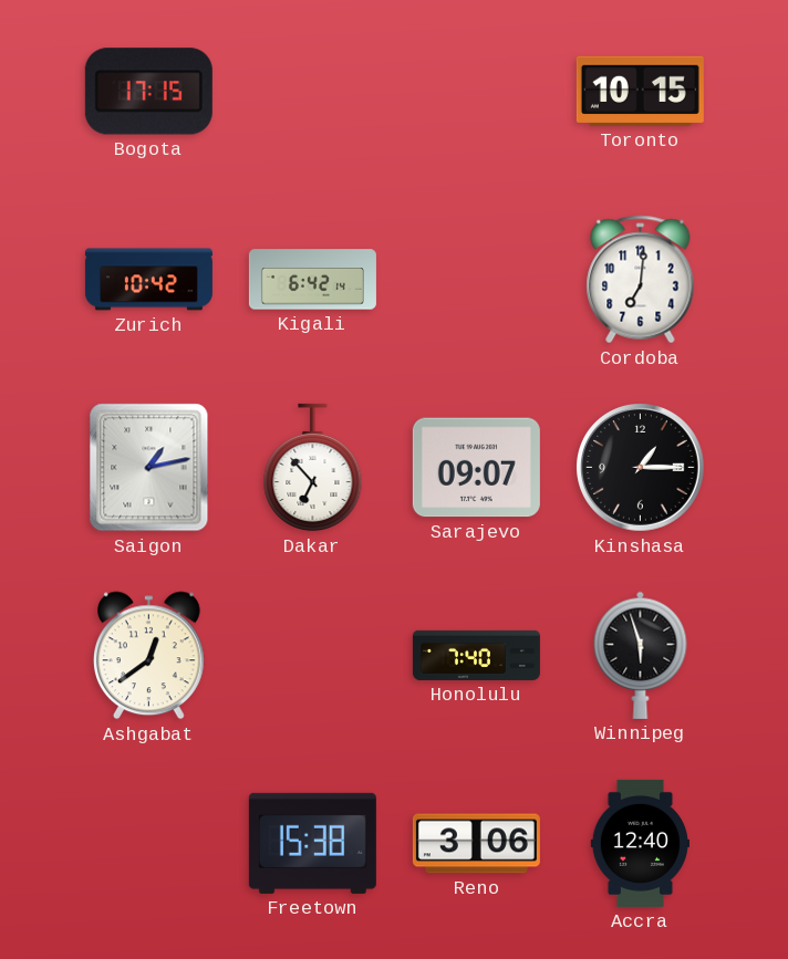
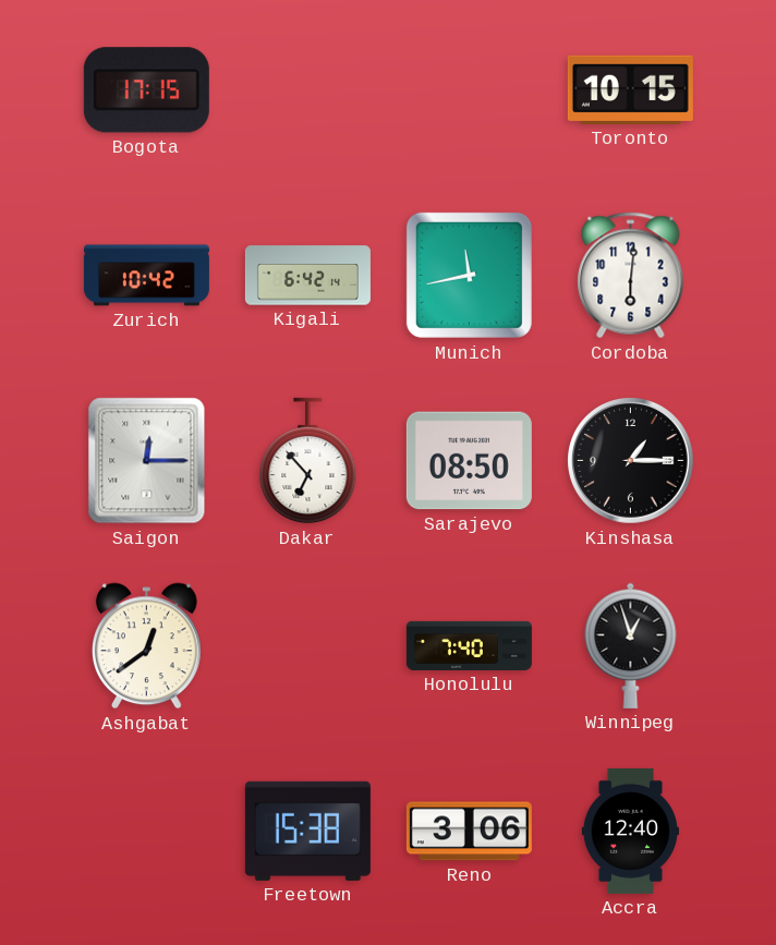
Munich: none -> 11:43
Cordoba: 7:01 -> 6:01
Saigon: 1:13 -> 12:15
Sarajevo: 09:07 -> 08:50
Winnipeg: 5:57 -> 12:57
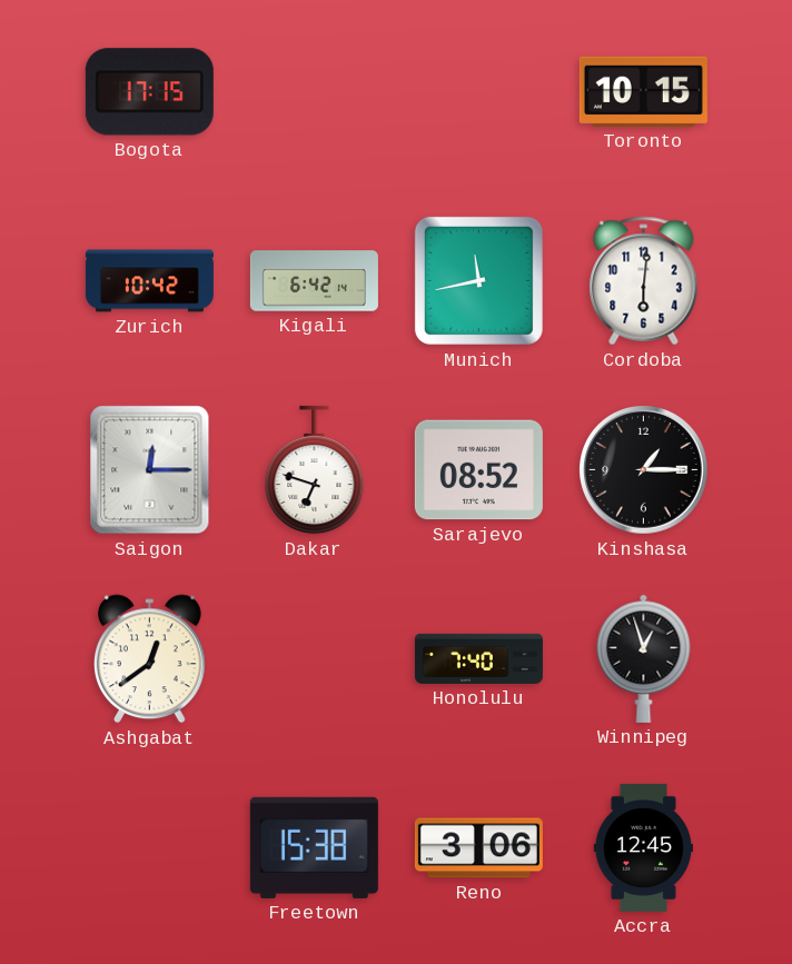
Dakar: 6:53 -> 6:48
Sarajevo: 08:50 -> 08:52
Accra: 12:40 -> 12:45
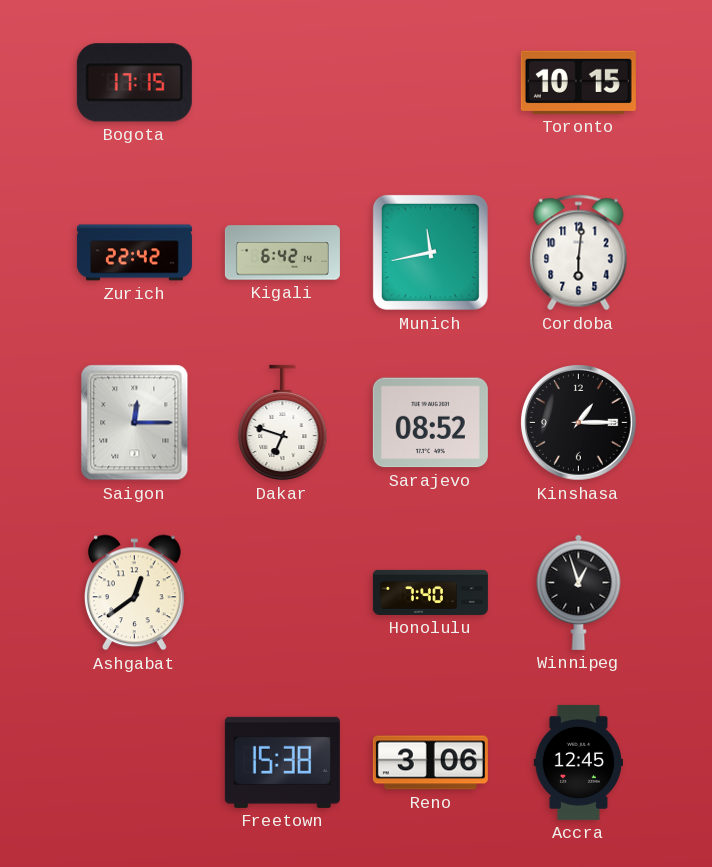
Zurich: 10:42 -> 22:42
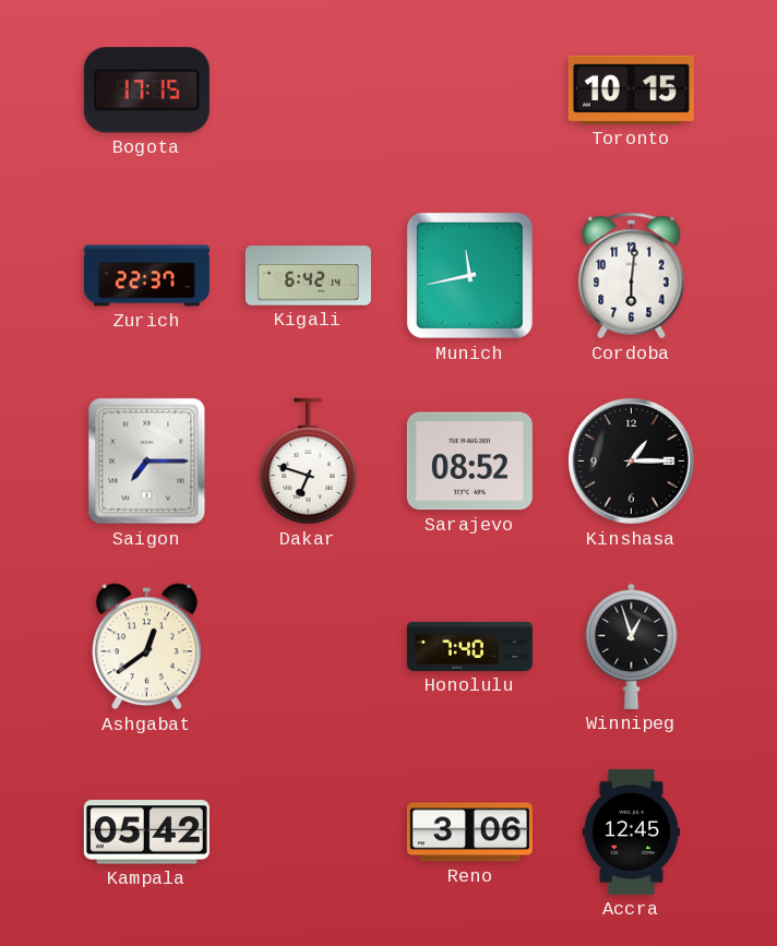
Zurich: 22:42 -> 22:37
Saigon: 12:15 -> 7:15
Kampala: none -> 05:42
Freetown: 15:38 -> none
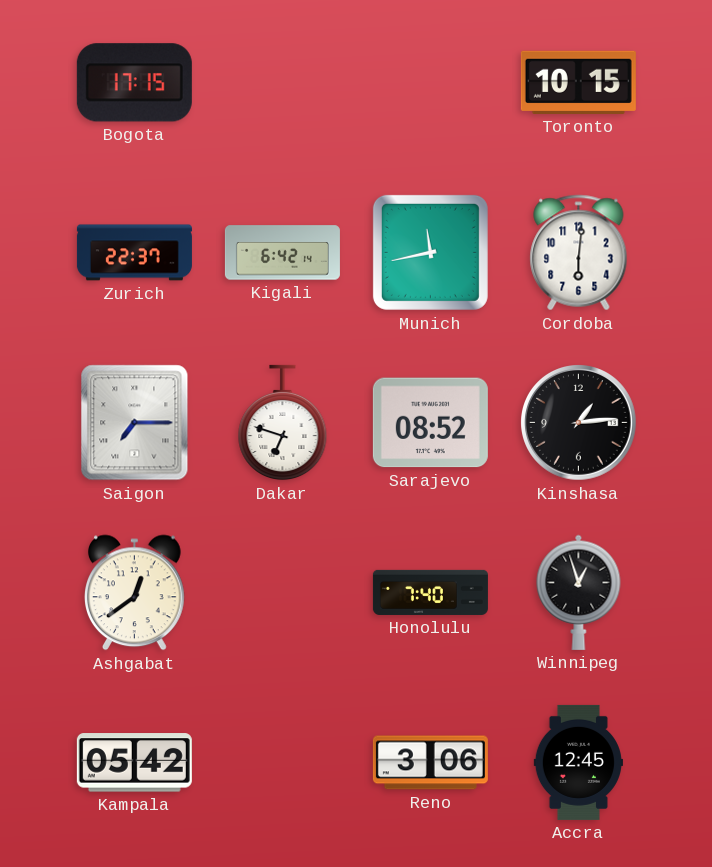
Kinshasa: 1:15 -> 1:14
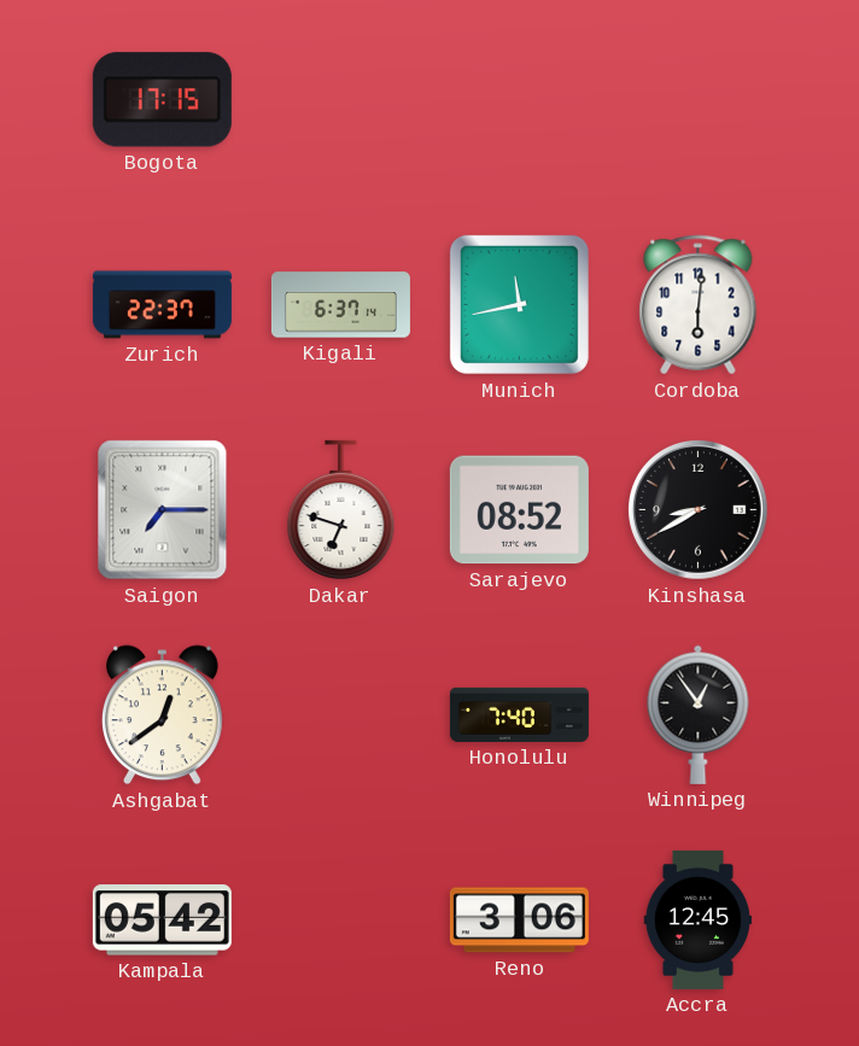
Toronto: 10:15 -> none
Kigali: 6:42 -> 6:37
Kinshasa: 1:14 -> 8:40
Winnipeg: 12:57 -> 12:54
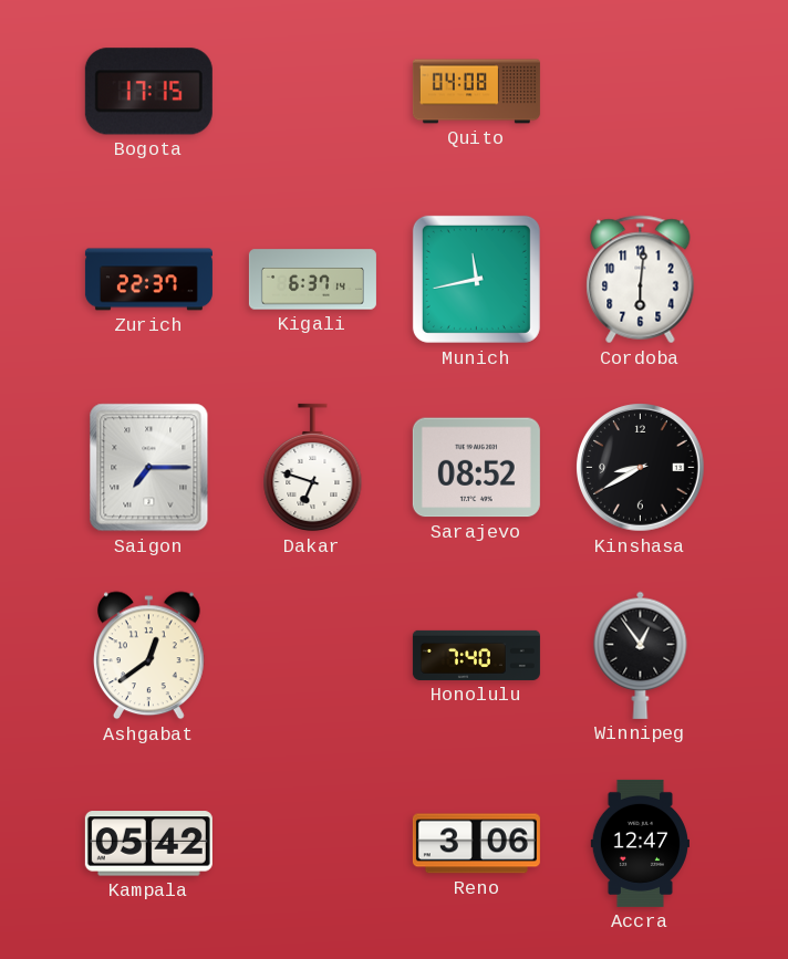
Quito: none -> 04:08
Accra: 12:45 -> 12:47
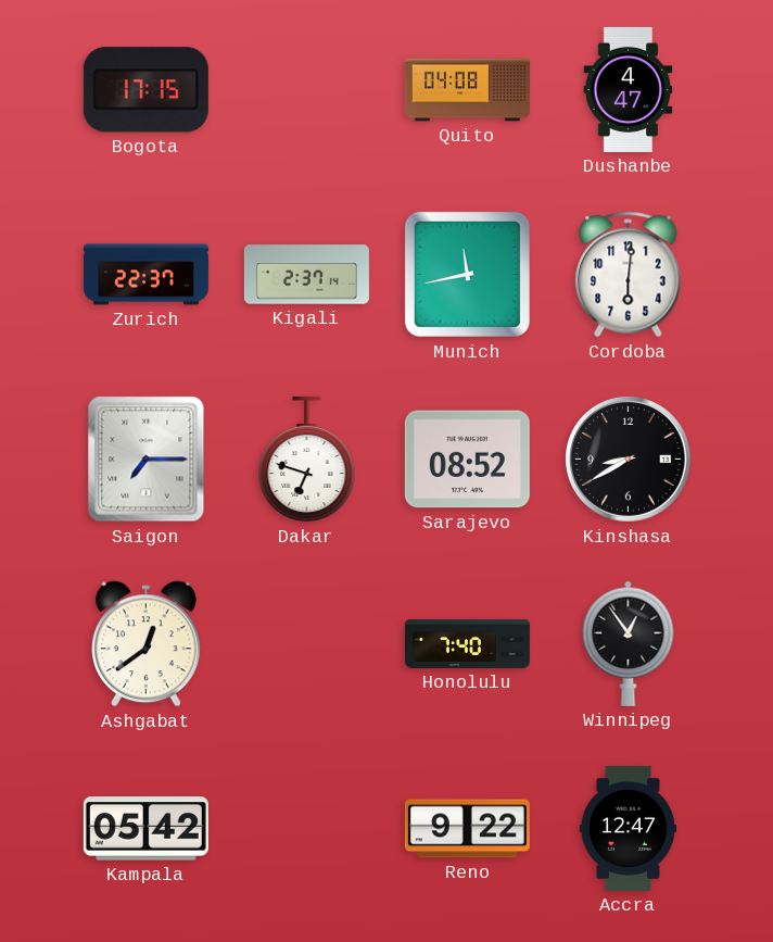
Dushanbe: none -> 4:47
Kigali: 6:37 -> 2:37
Reno: 3:06 -> 9:22
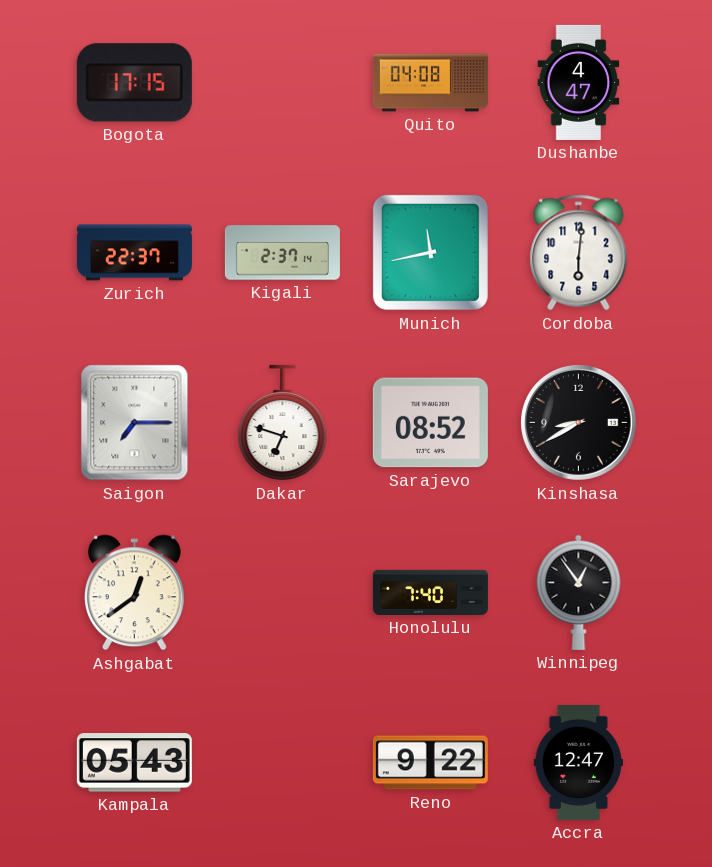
Kampala: 05:42 -> 05:43
